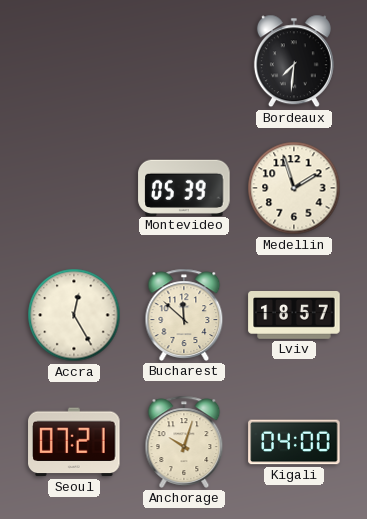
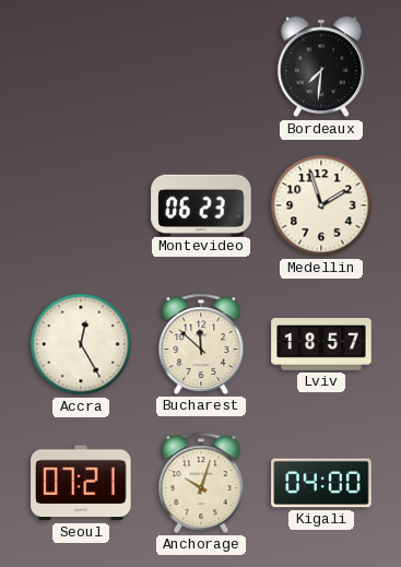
Montevideo: 05:39 -> 06:23
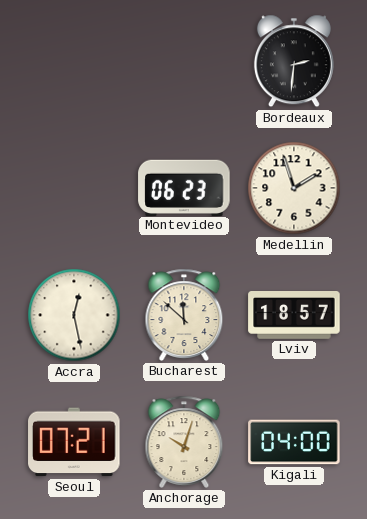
Bordeaux: 7:31 -> 2:31
Accra: 12:25 -> 12:28
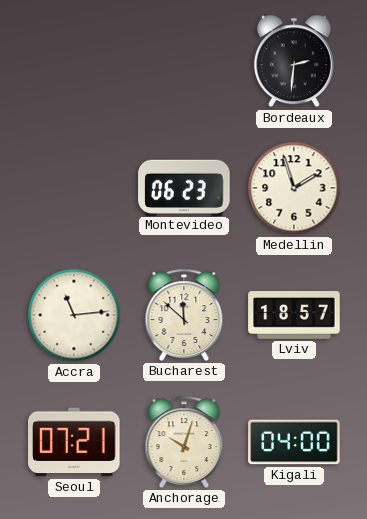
Accra: 12:28 -> 11:14
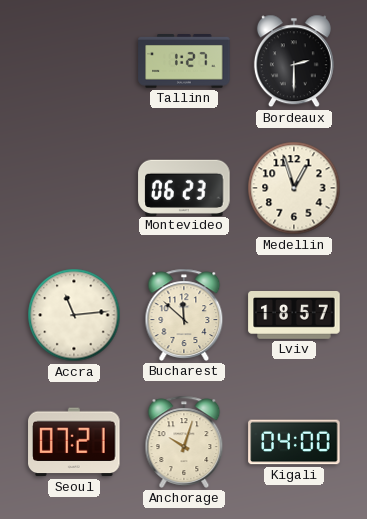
Tallinn: none -> 1:27
Bordeaux: 2:31 -> 2:30
Medellin: 1:57 -> 12:57
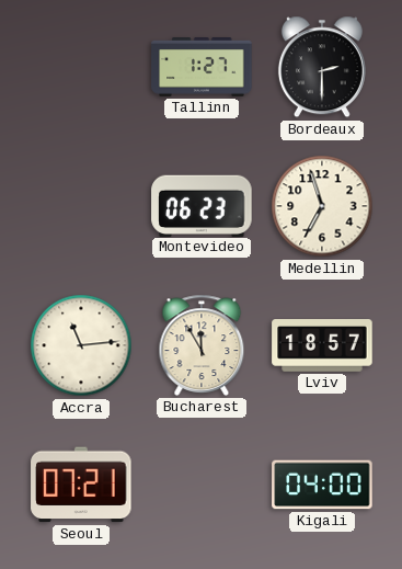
Medellin: 12:57 -> 6:57
Bucharest: 11:52 -> 11:55
Anchorage: 10:03 -> none
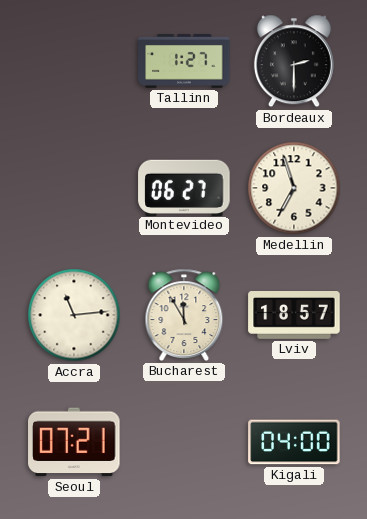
Montevideo: 06:23 -> 06:27
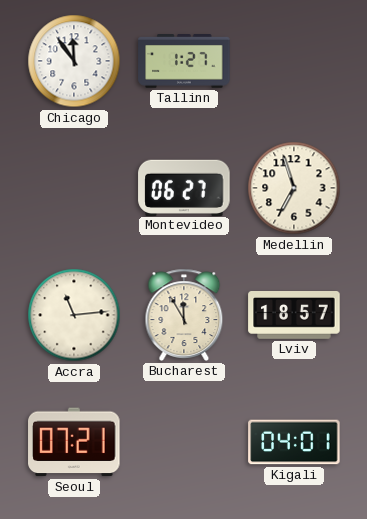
Chicago: none -> 11:54
Bordeaux: 2:30 -> none
Kigali: 04:00 -> 04:01
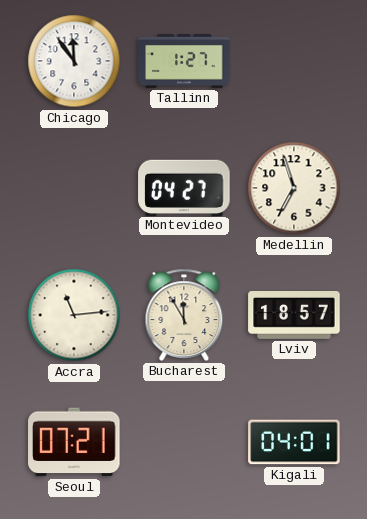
Montevideo: 06:27 -> 04:27
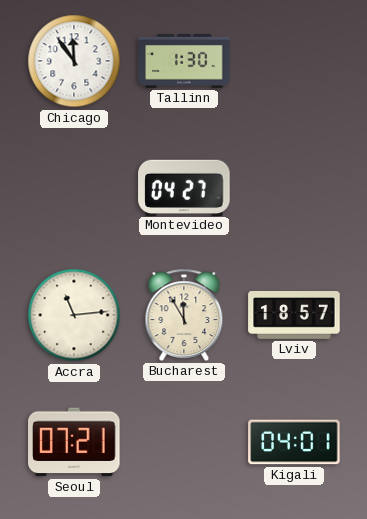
Tallinn: 1:27 -> 1:30
Medellin: 6:57 -> none
